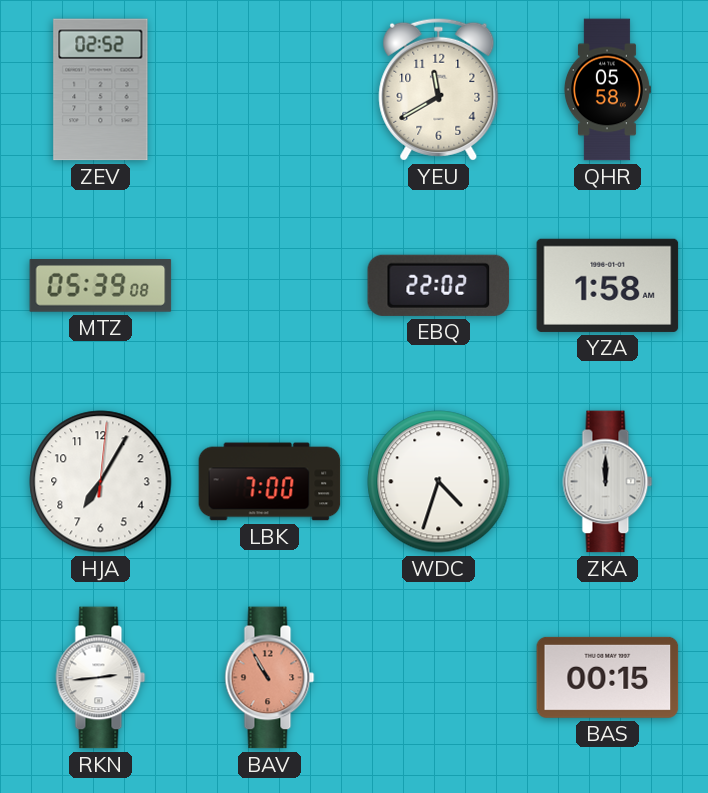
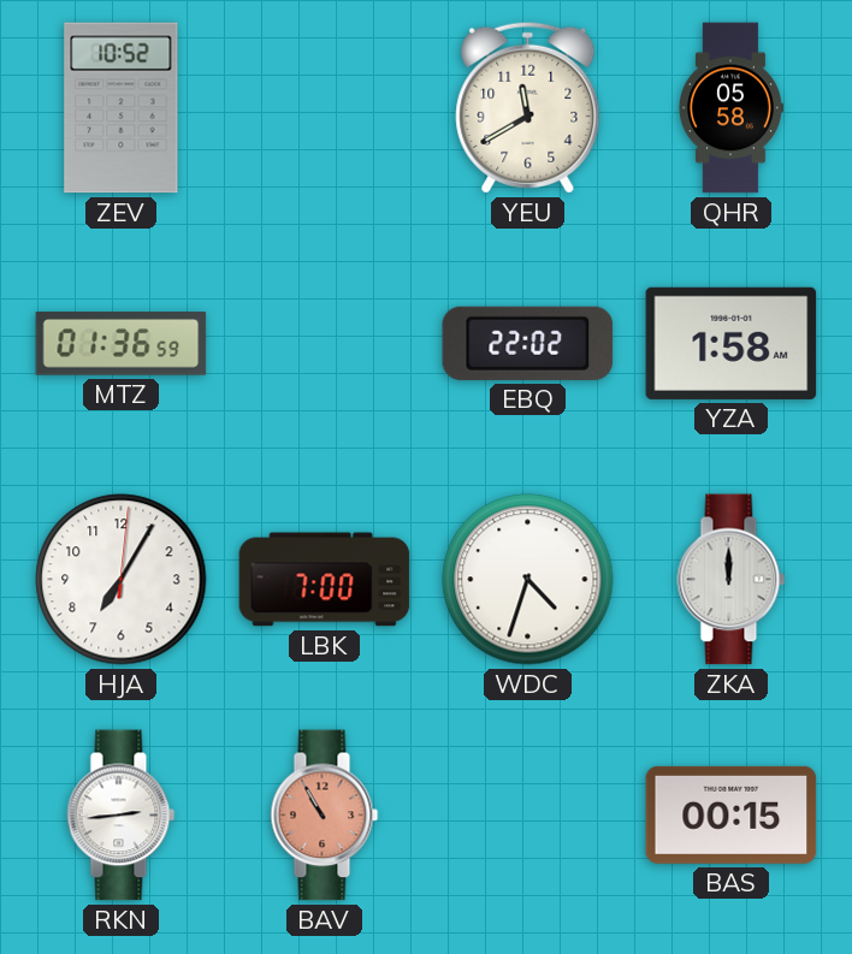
ZEV: 02:52 -> 10:52
MTZ: 05:39 -> 01:36
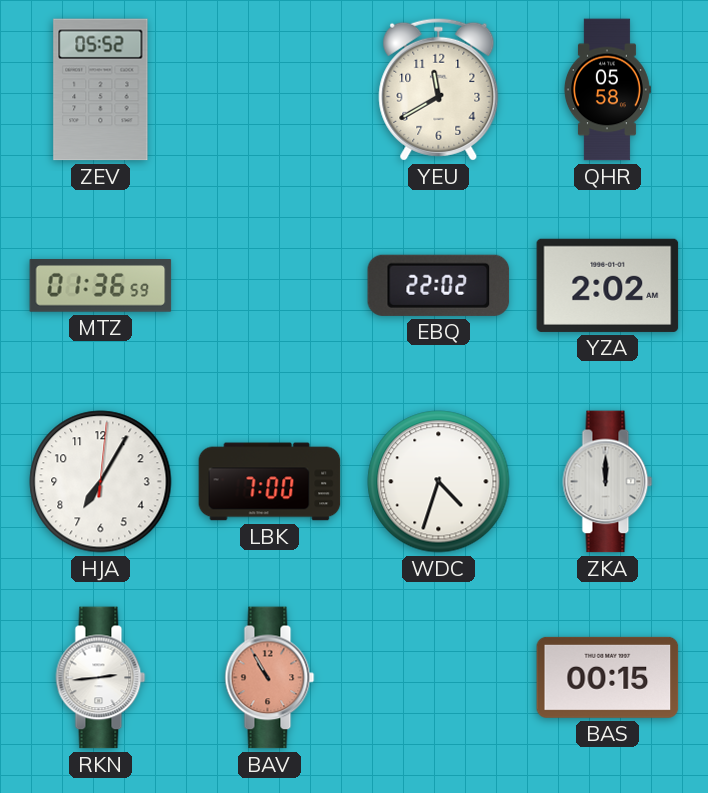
ZEV: 10:52 -> 05:52
YZA: 1:58 -> 2:02
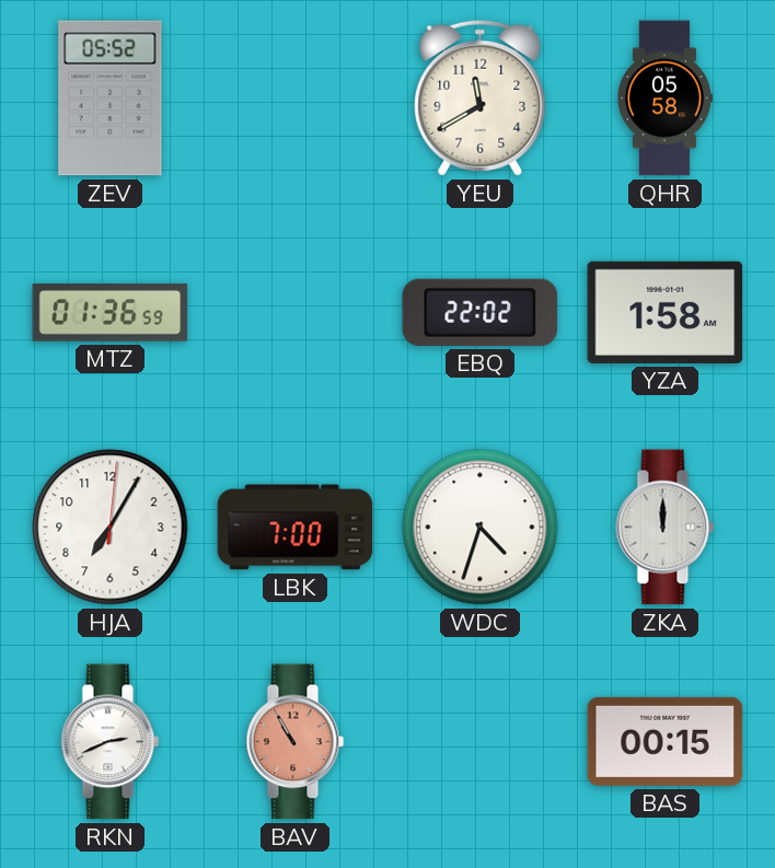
YZA: 2:02 -> 1:58
RKN: 2:44 -> 2:41
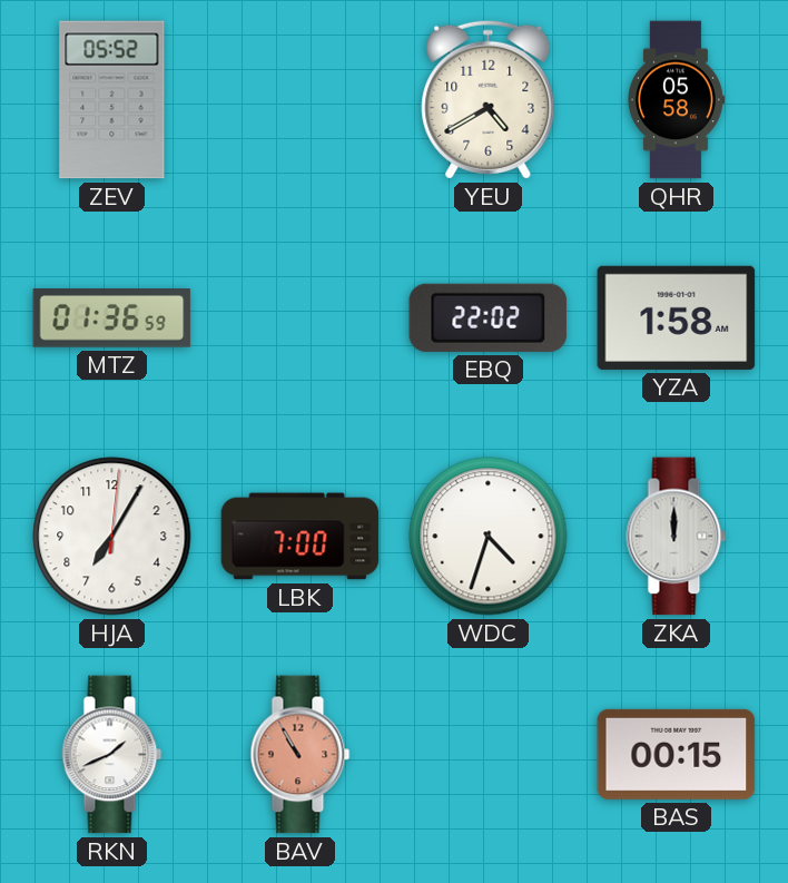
YEU: 11:40 -> 4:40
RKN: 2:41 -> 1:41
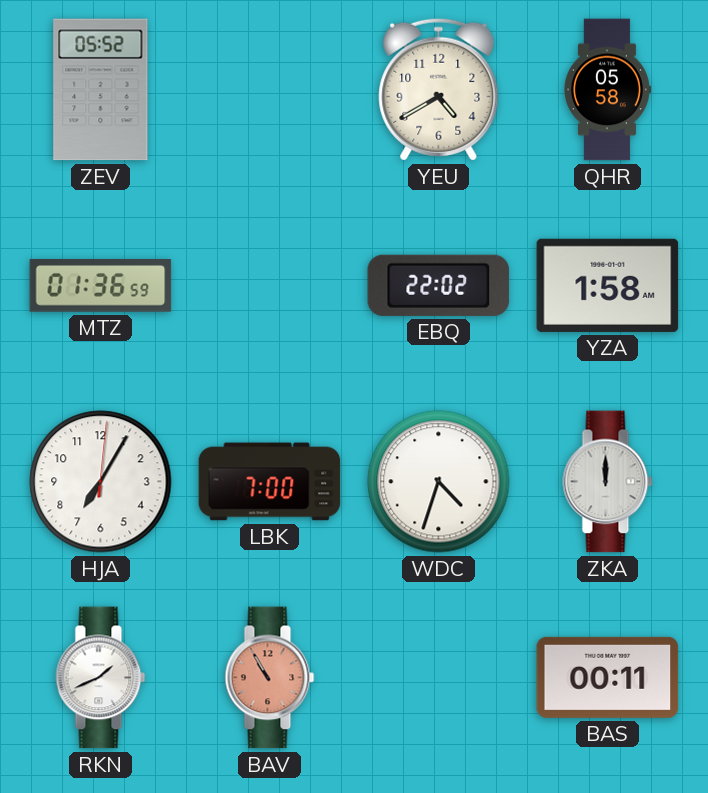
BAS: 00:15 -> 00:11
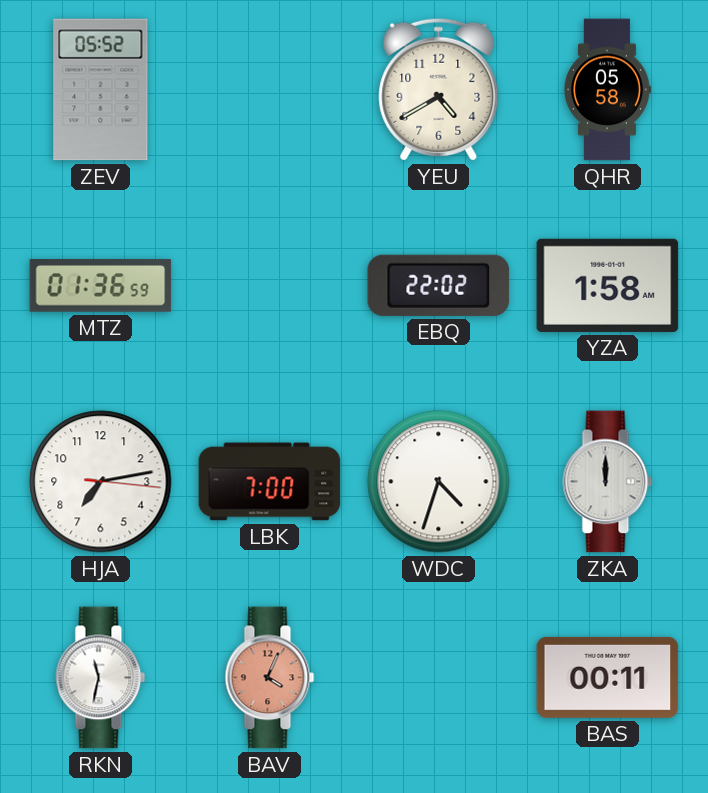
HJA: 7:05 -> 7:13
RKN: 1:41 -> 11:32
BAV: 10:55 -> 4:04
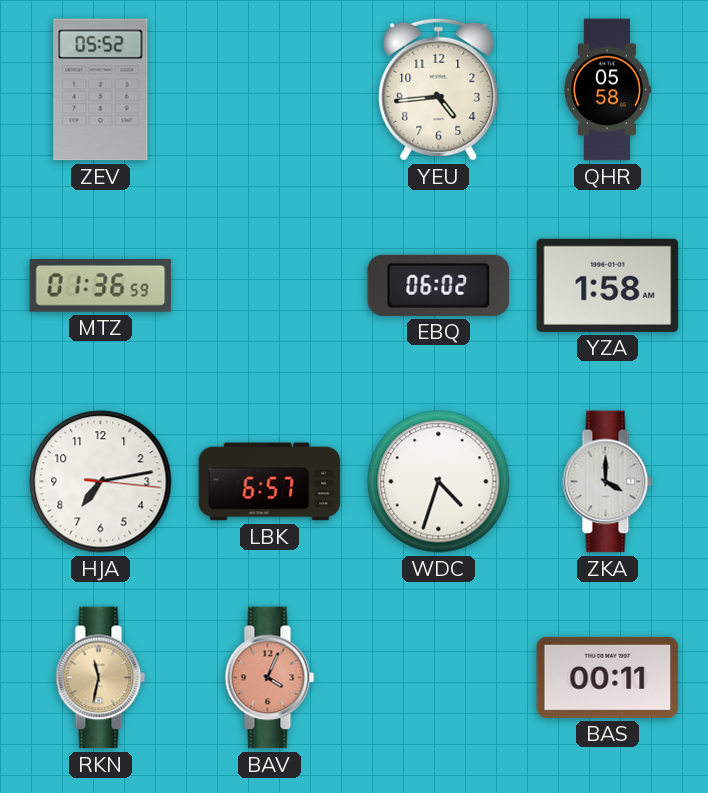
YEU: 4:40 -> 4:44
EBQ: 22:02 -> 06:02
LBK: 7:00 -> 6:57
ZKA: 12:00 -> 4:00
RKN dial: white -> champagne
